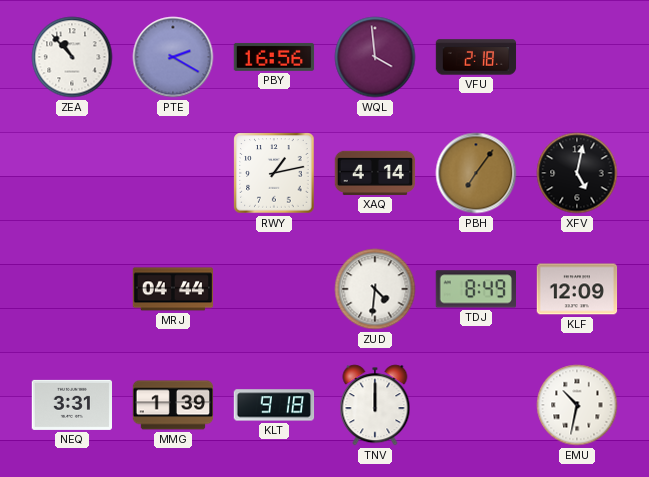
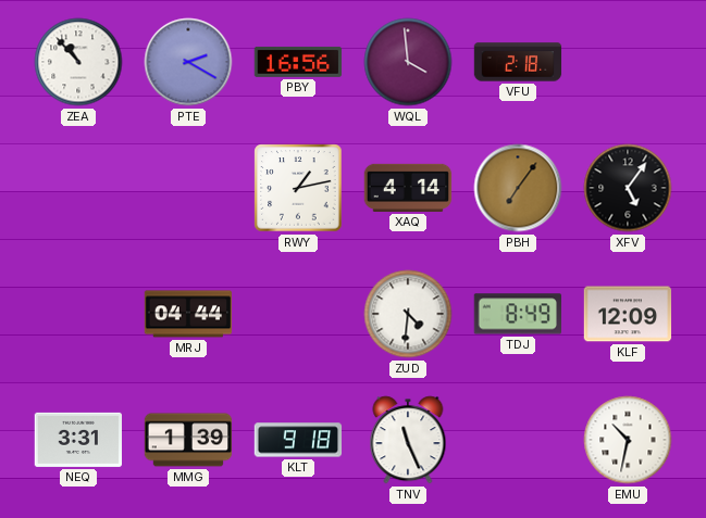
XFV: 5:02 -> 5:06
TNV: 12:00 -> 11:26
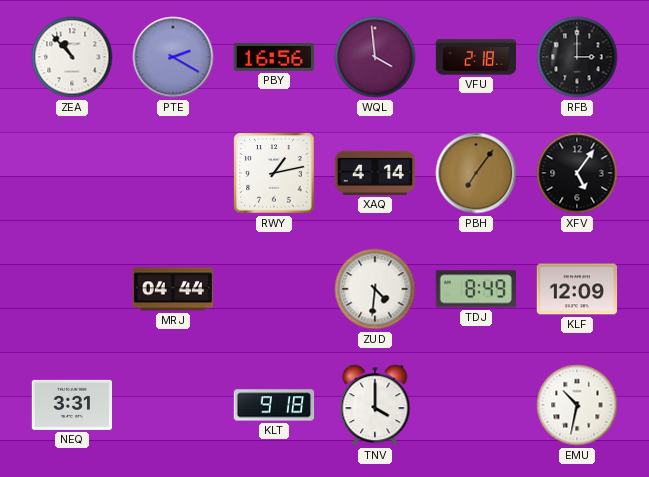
RFB: none -> 3:00
MMG: 1:39 -> none
TNV: 11:26 -> 4:00
